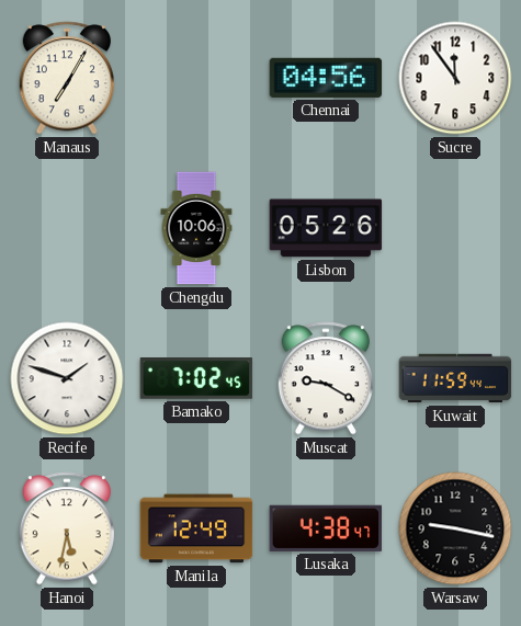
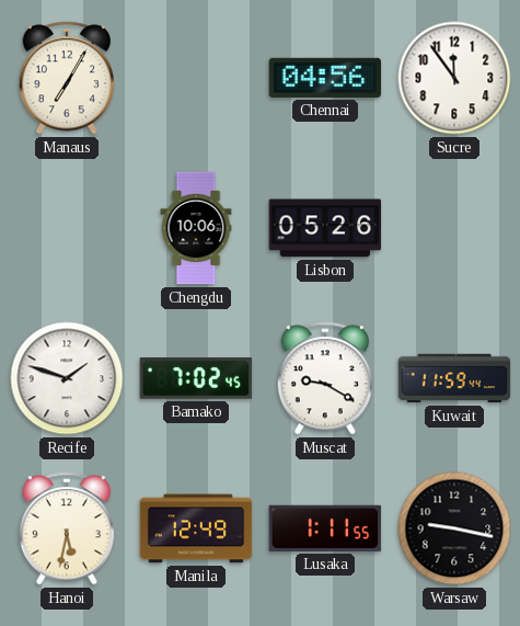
Lusaka: 4:38 -> 1:11
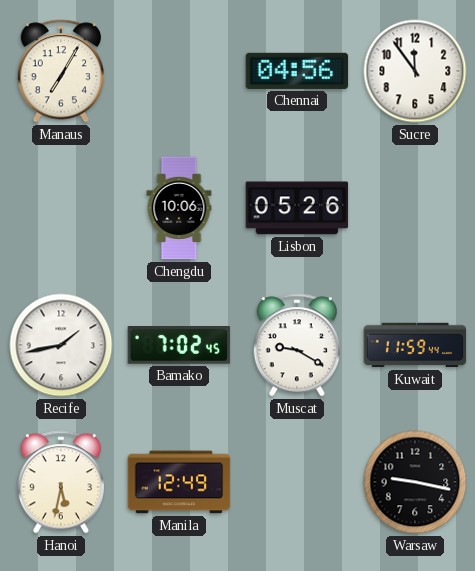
Recife: 1:48 -> 1:43
Lusaka: 1:11 -> none
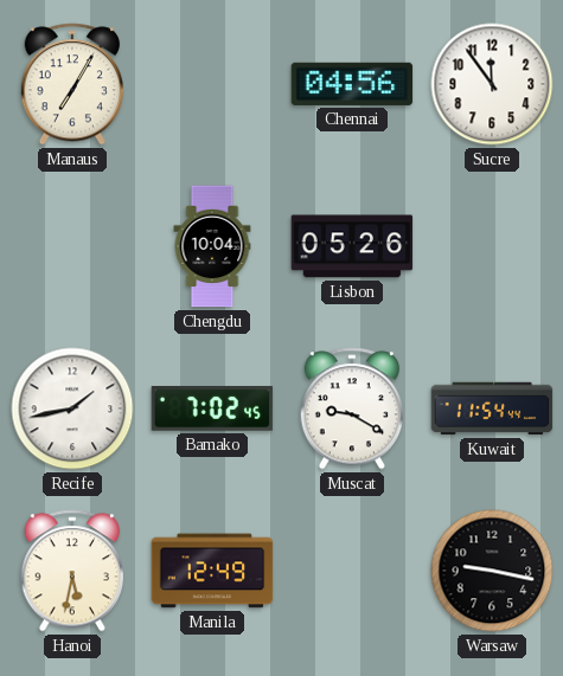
Chengdu: 10:06 -> 10:04
Kuwait: 11:59 -> 11:54
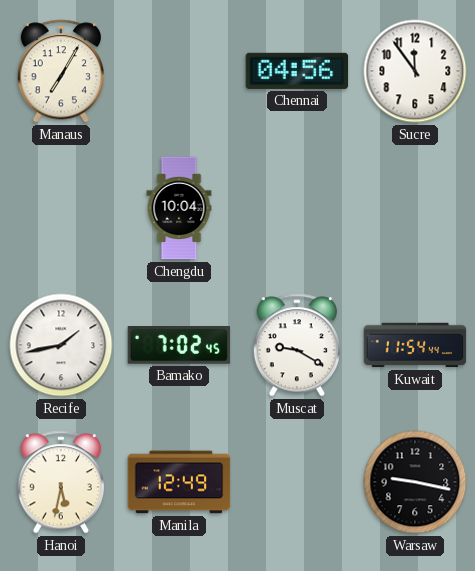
Lisbon: 05:26 -> none
